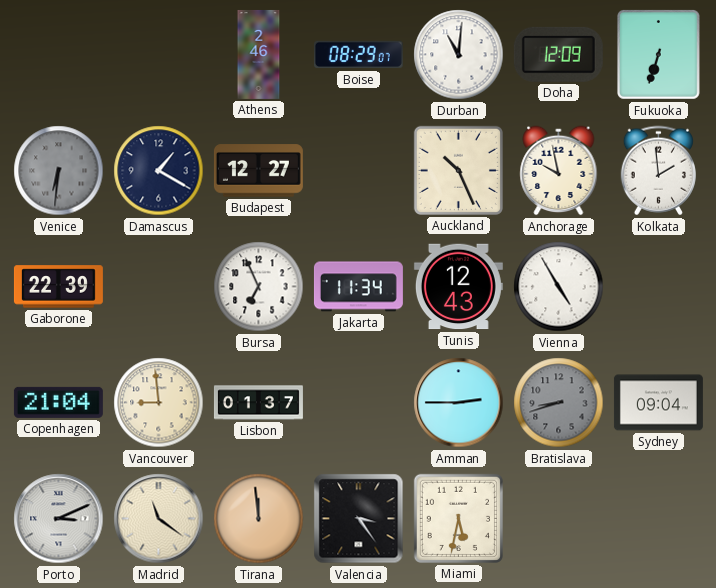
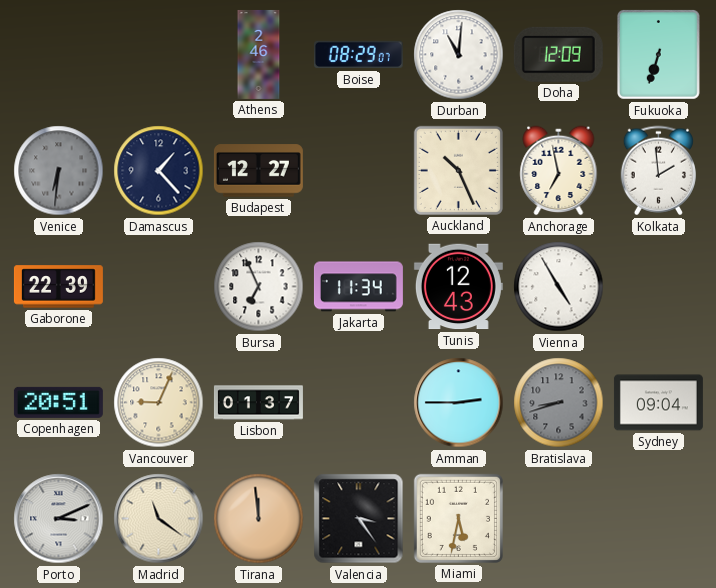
Damascus: 1:20 -> 1:23
Anchorage: 9:58 -> 6:58
Copenhagen: 21:04 -> 20:51
Vancouver: 8:59 -> 9:04
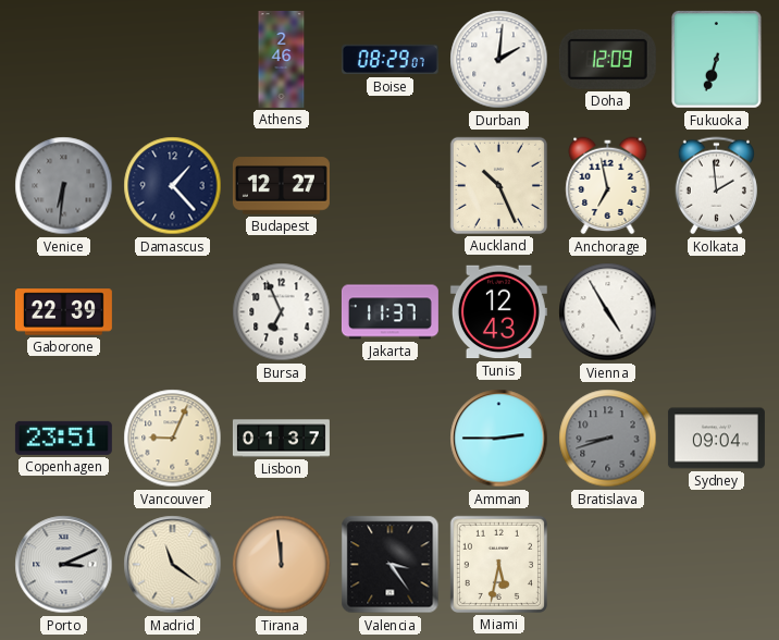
Durban: 11:01 -> 2:01
Jakarta: 11:34 -> 11:37
Copenhagen: 20:51 -> 23:51
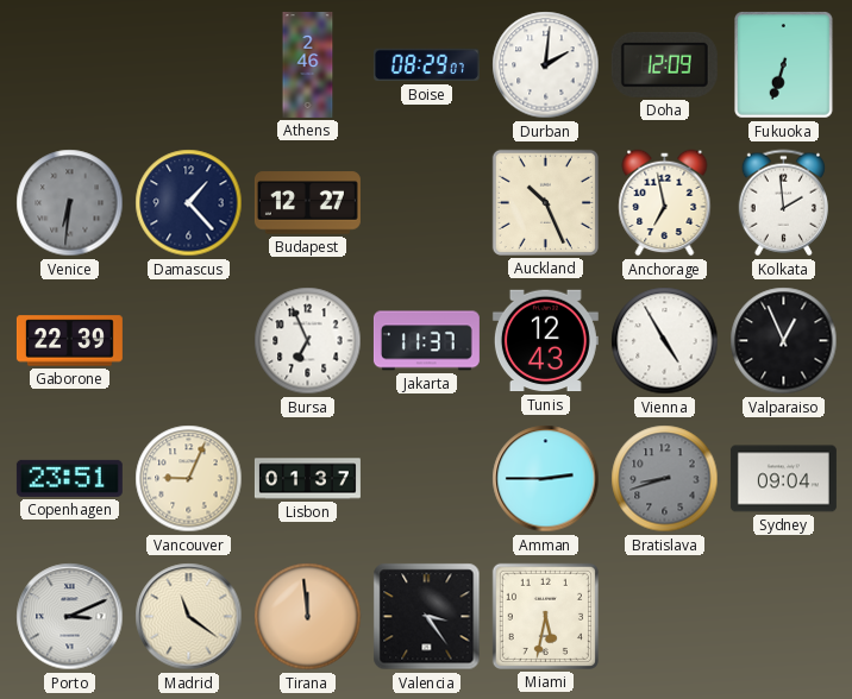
Valparaiso: none -> 12:56
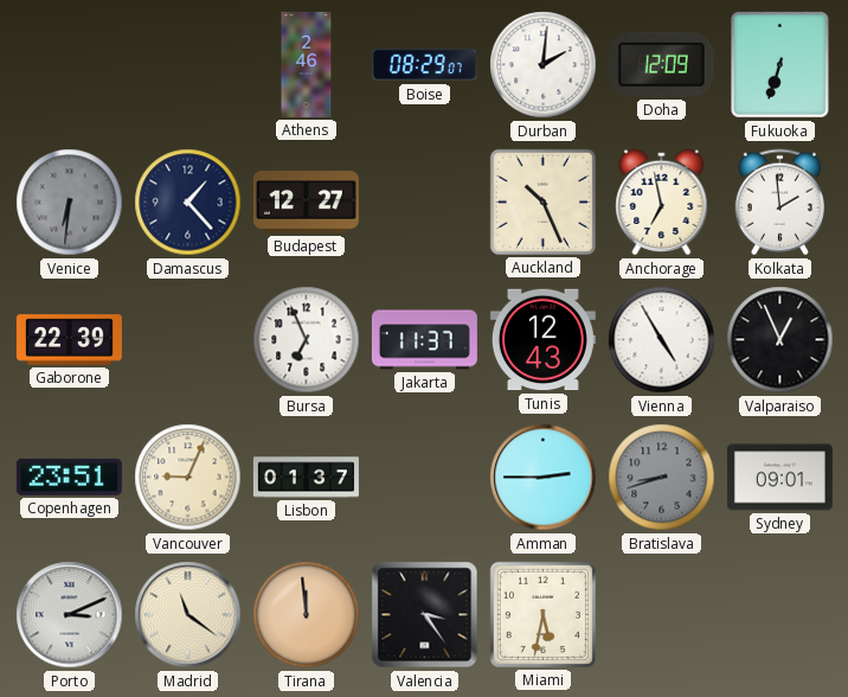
Sydney: 09:04 -> 09:01
